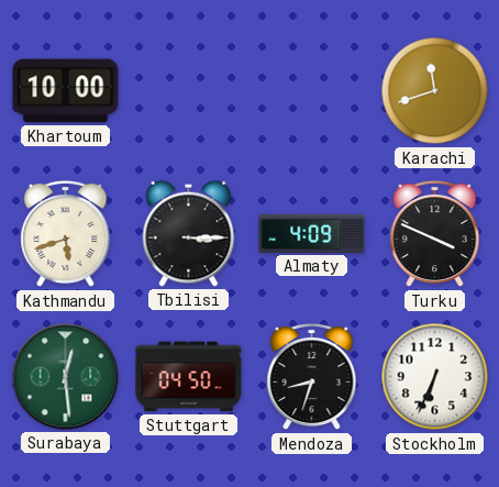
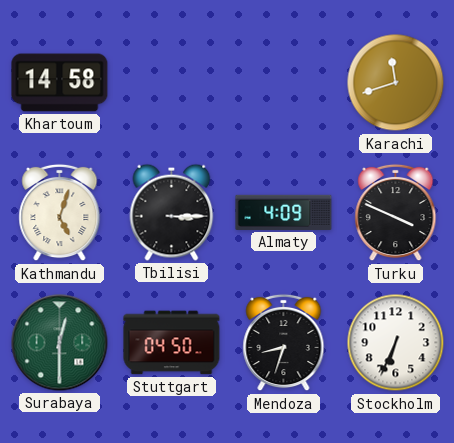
Khartoum: 10:00 -> 14:58
Kathmandu: 5:42 -> 5:03
Surabaya: 12:29 -> 12:30
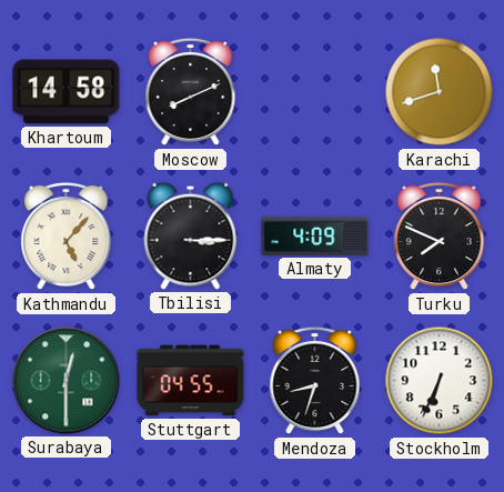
Moscow: none -> 8:11
Kathmandu: 5:03 -> 5:07
Turku: 3:49 -> 7:49
Stuttgart: 04:50 -> 04:55
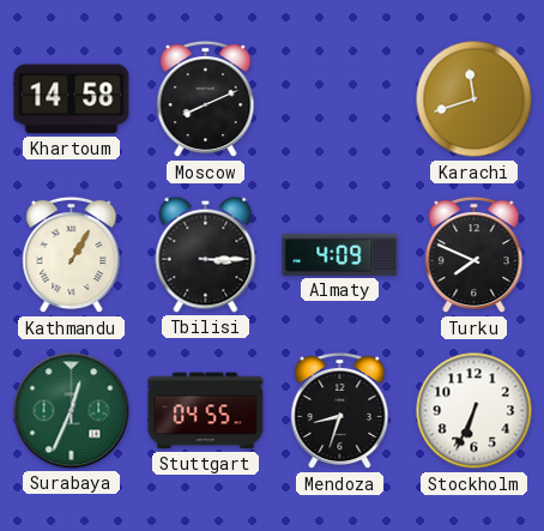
Kathmandu: 5:07 -> 1:05
Surabaya: 12:30 -> 12:34
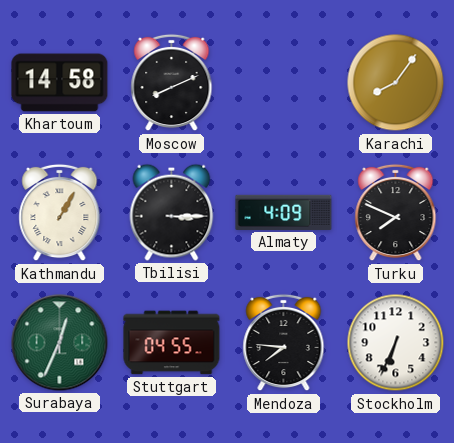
Karachi: 11:42 -> 8:06
Mendoza: 8:33 -> 7:46
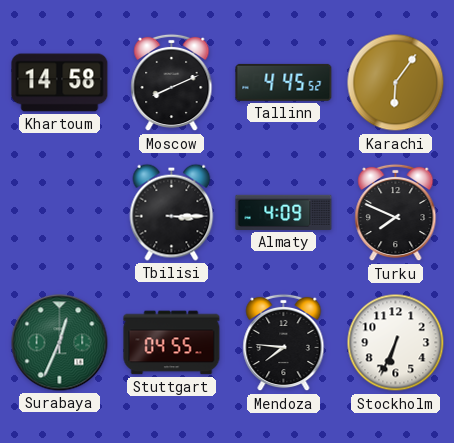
Tallinn: none -> 4:45
Karachi: 8:06 -> 6:06
Kathmandu: 1:05 -> none
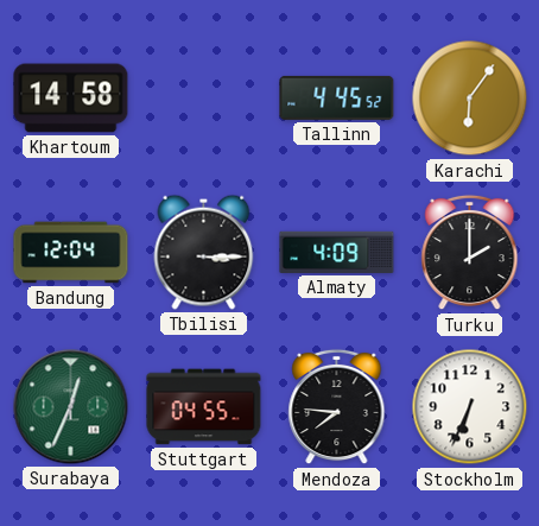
Moscow: 8:11 -> none
Bandung: none -> 12:04
Turku: 7:49 -> 2:00
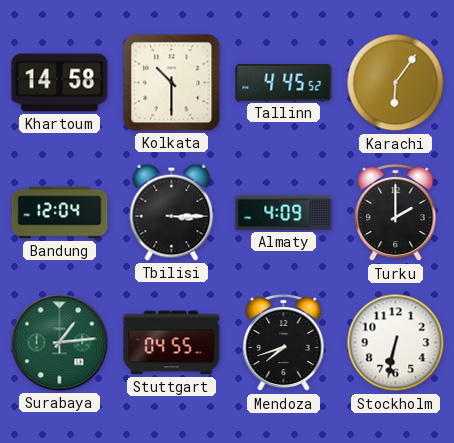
Kolkata: none -> 10:30
Surabaya: 12:34 -> 1:14
Mendoza: 7:46 -> 7:42
Stockholm: 6:34 -> 6:32
